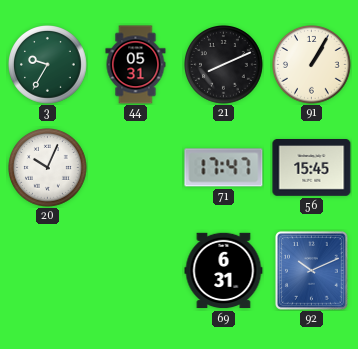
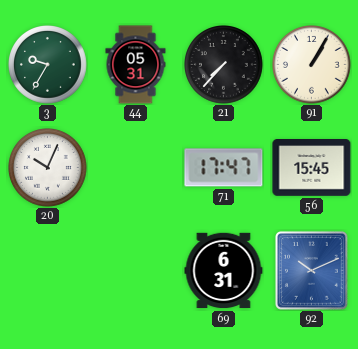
21: 8:11 -> 7:37
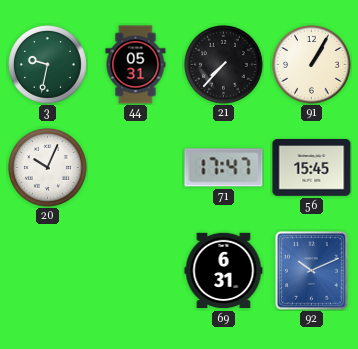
3: 9:35 -> 9:32
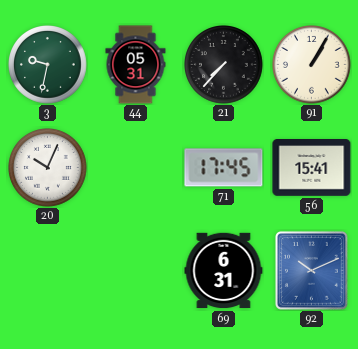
71: 17:47 -> 17:45
56: 15:45 -> 15:41
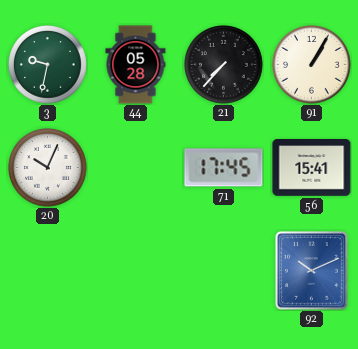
44: 05:31 -> 05:28
69: 6:31 -> none
